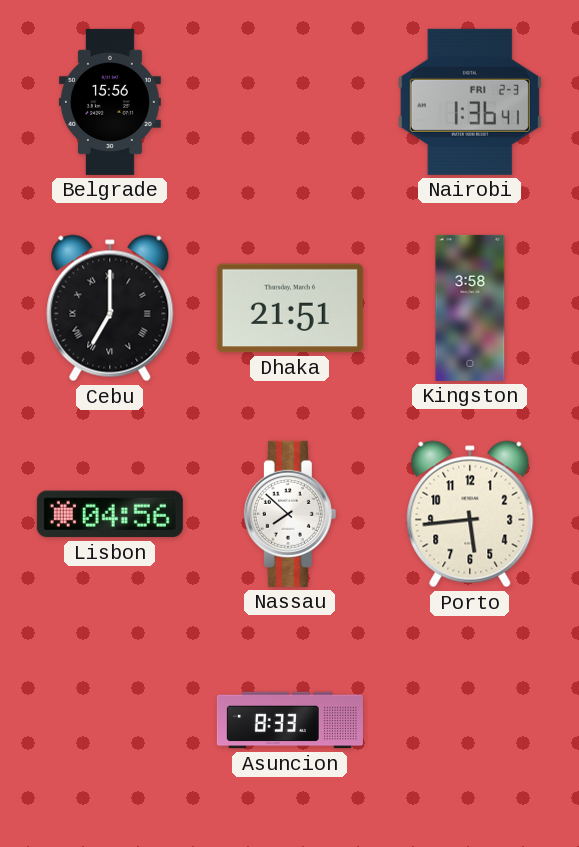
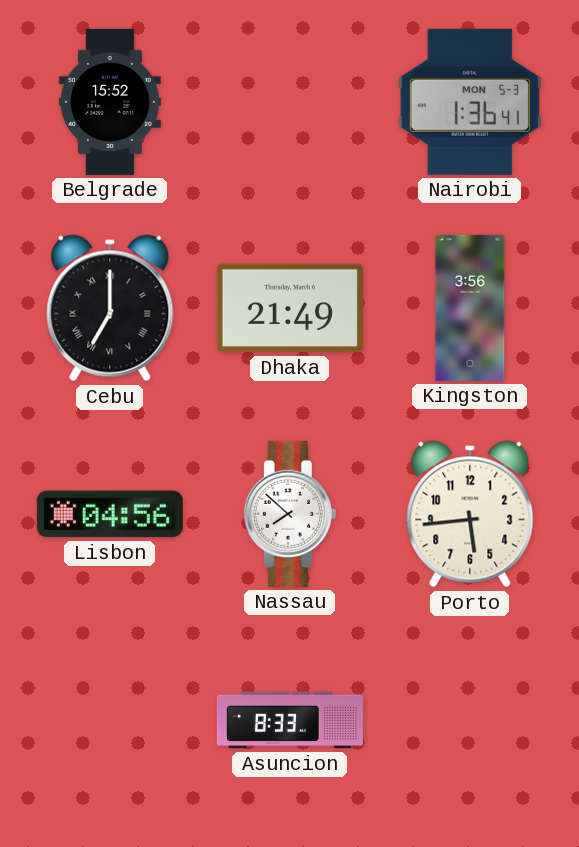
Belgrade: 15:56 -> 15:52
Nairobi date: FRI 2-3 -> MON 5-3
Dhaka: 21:51 -> 21:49
Kingston: 3:58 -> 3:56
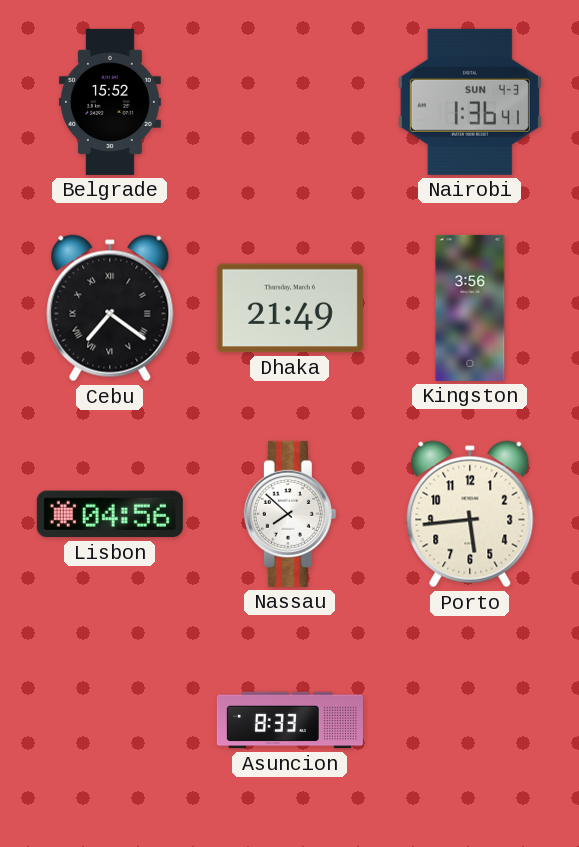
Nairobi date: MON 5-3 -> SUN 4-3
Cebu: 7:00 -> 7:21
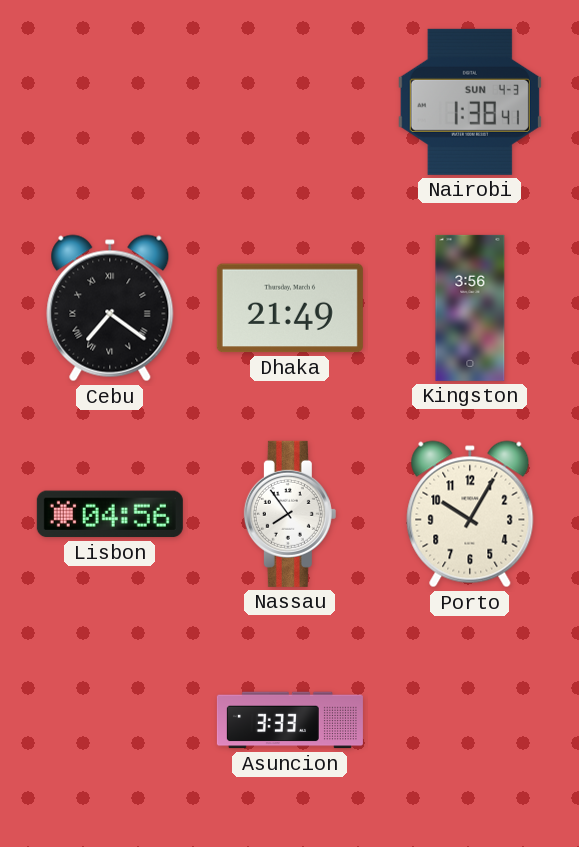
Belgrade: 15:52 -> none
Nairobi: 1:36 -> 1:38
Nassau: 7:52 -> 7:54
Porto: 5:44 -> 10:05
Asuncion: 8:33 -> 3:33
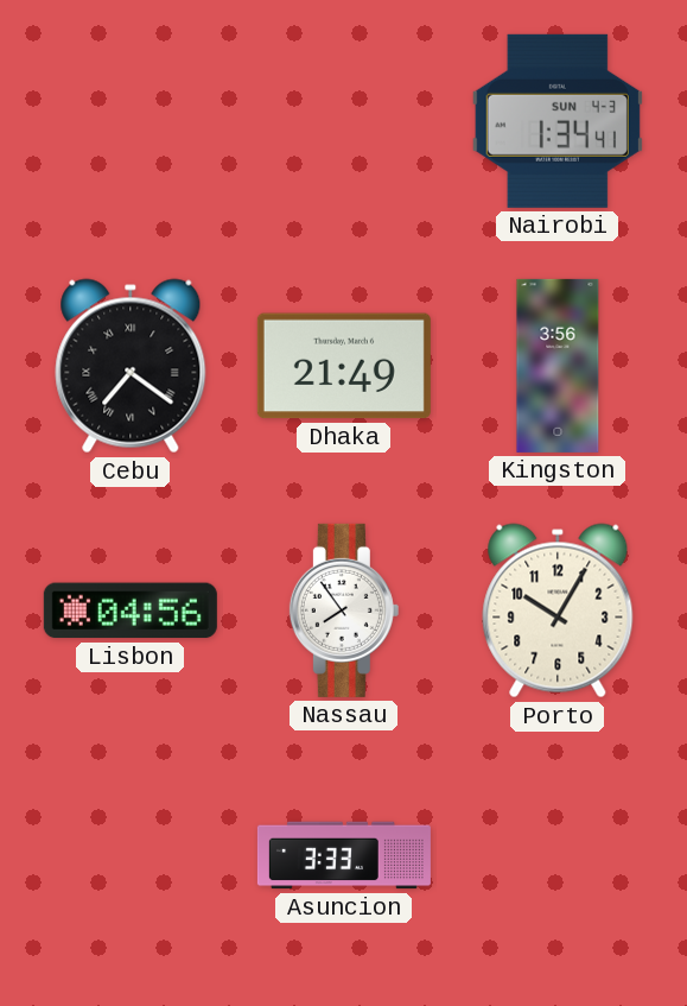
Nairobi: 1:38 -> 1:34
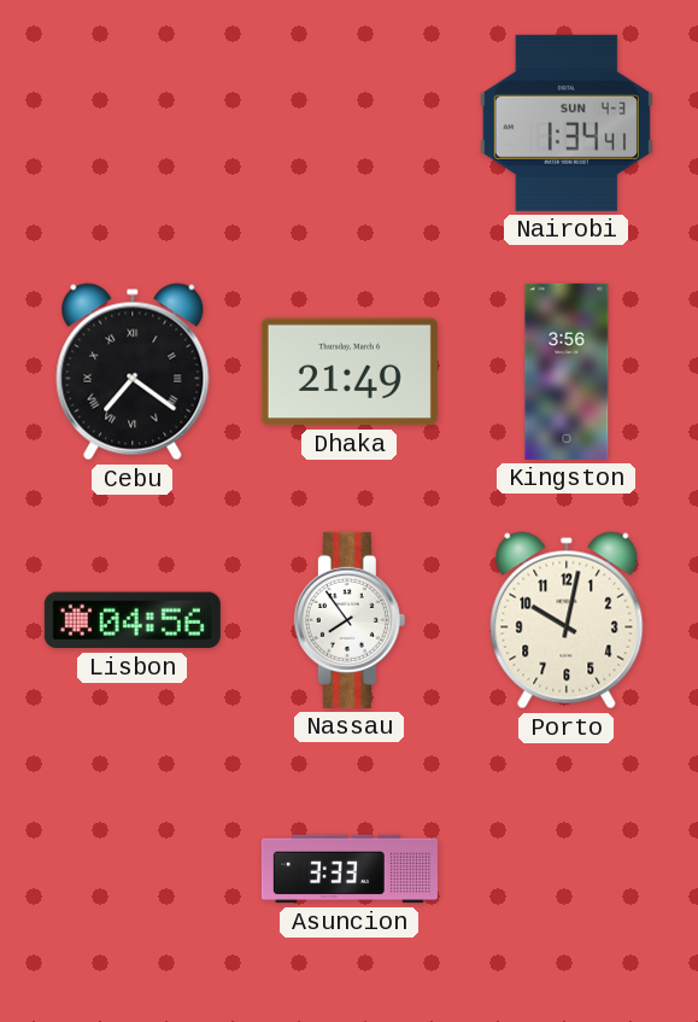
Porto: 10:05 -> 10:02
